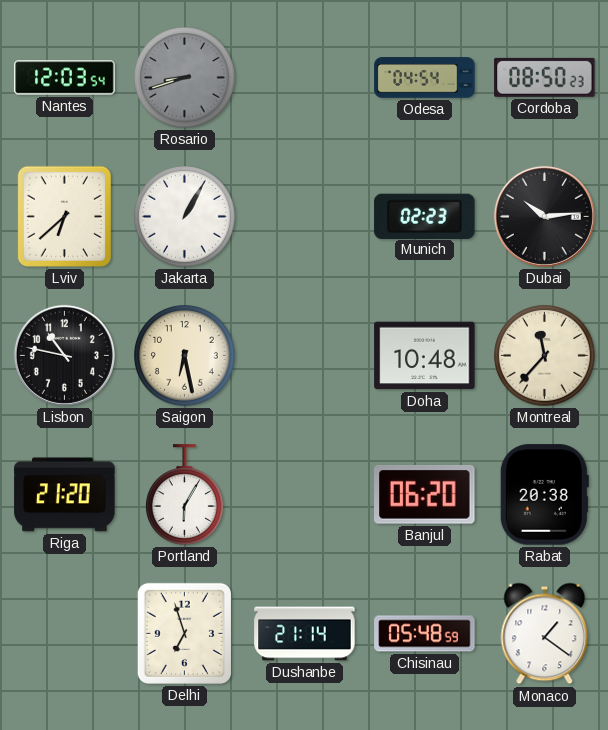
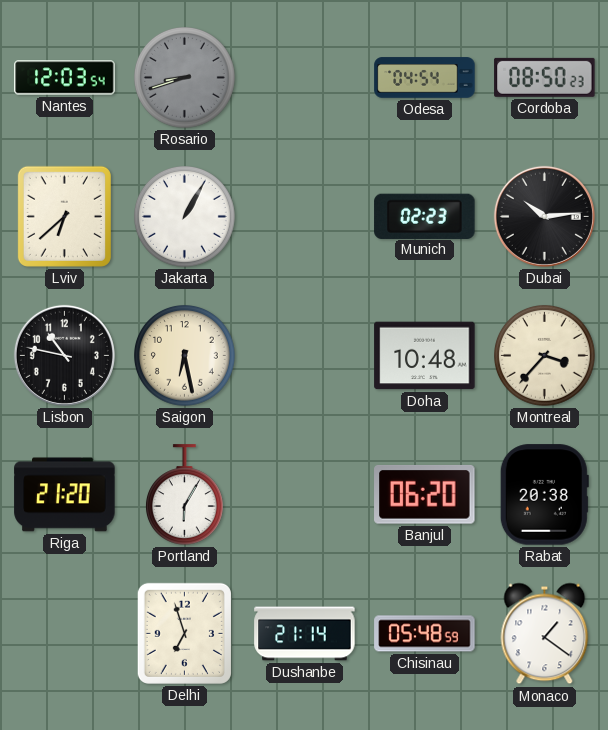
Montreal: 11:37 -> 3:37
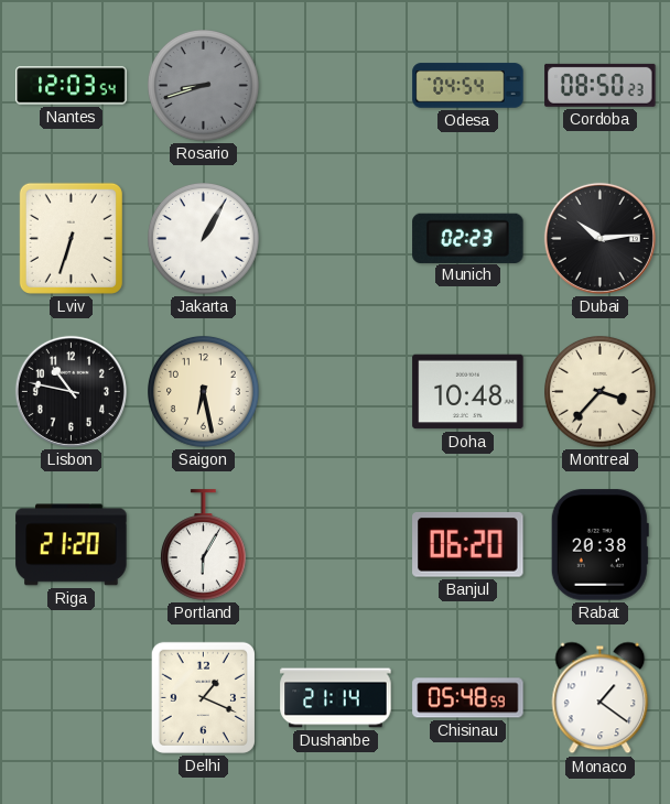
Lviv: 6:38 -> 6:33
Delhi: 6:57 -> 1:19
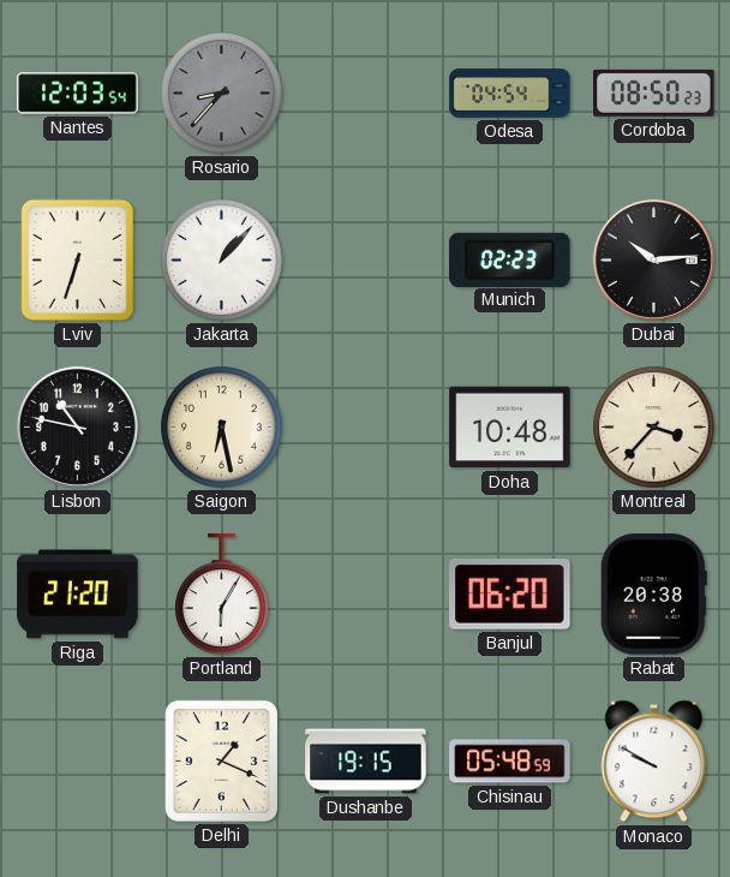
Rosario: 8:42 -> 8:37
Jakarta: 1:05 -> 1:07
Dushanbe: 21:14 -> 19:15
Monaco: 1:21 -> 9:50
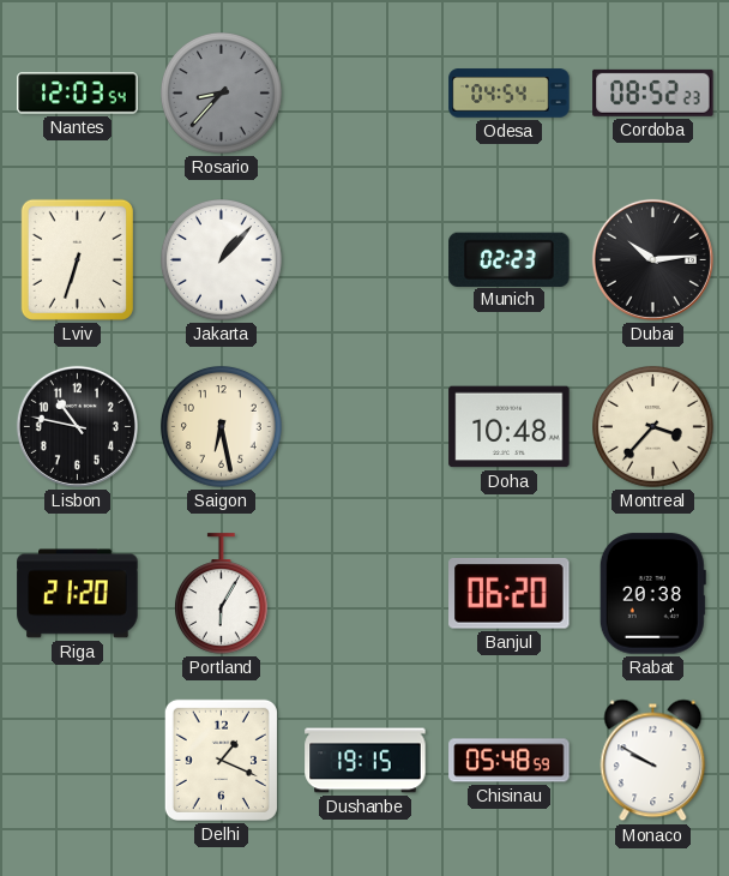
Cordoba: 08:50 -> 08:52
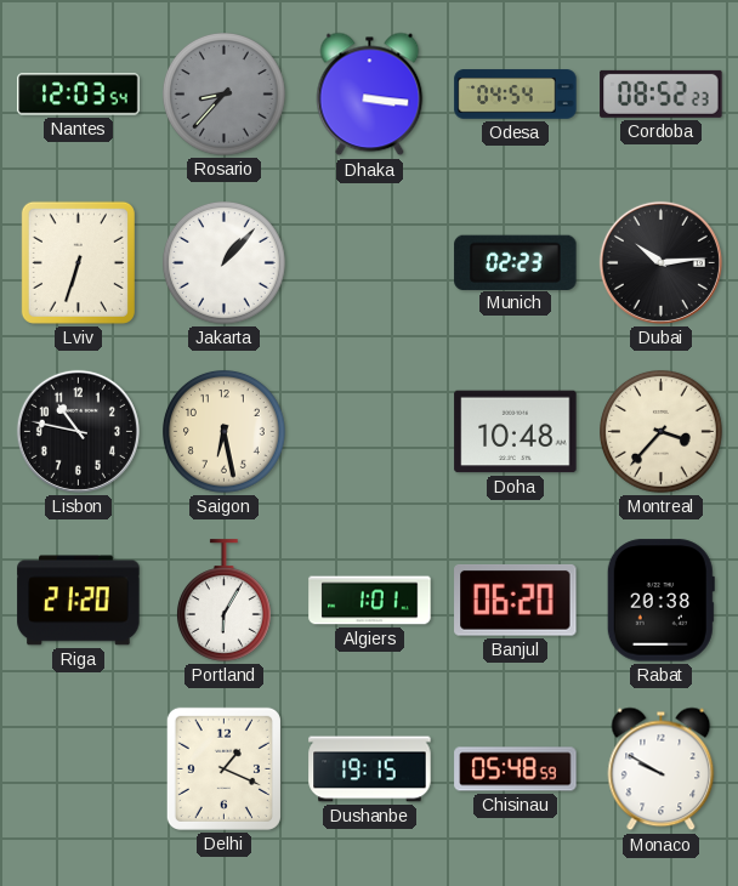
Dhaka: none -> 3:16
Algiers: none -> 1:01
